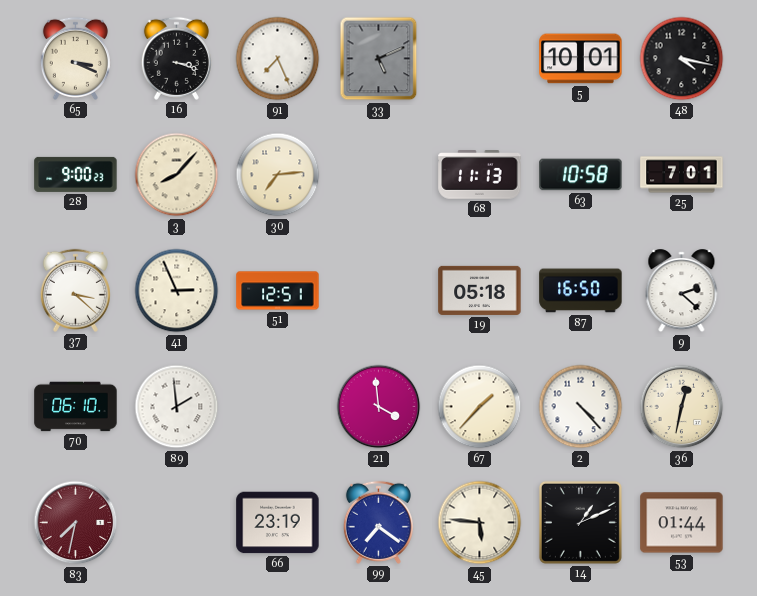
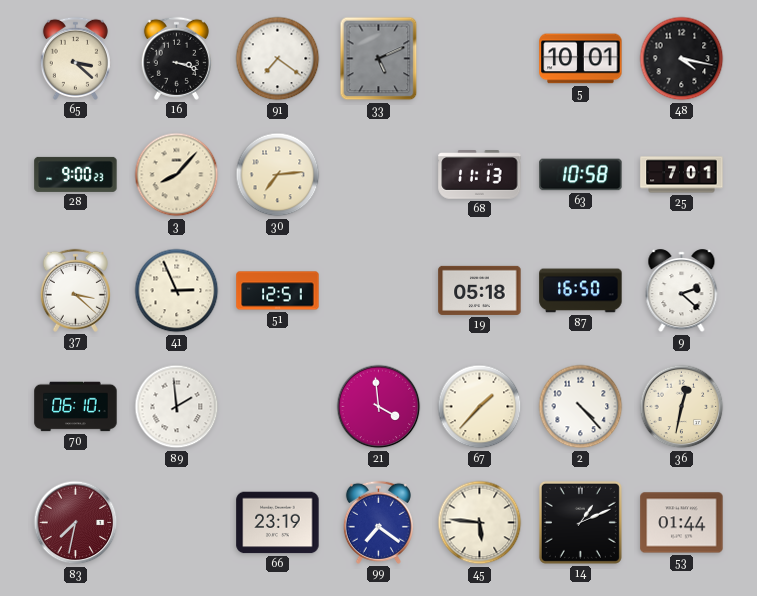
65: 3:19 -> 3:22
91: 7:26 -> 7:21
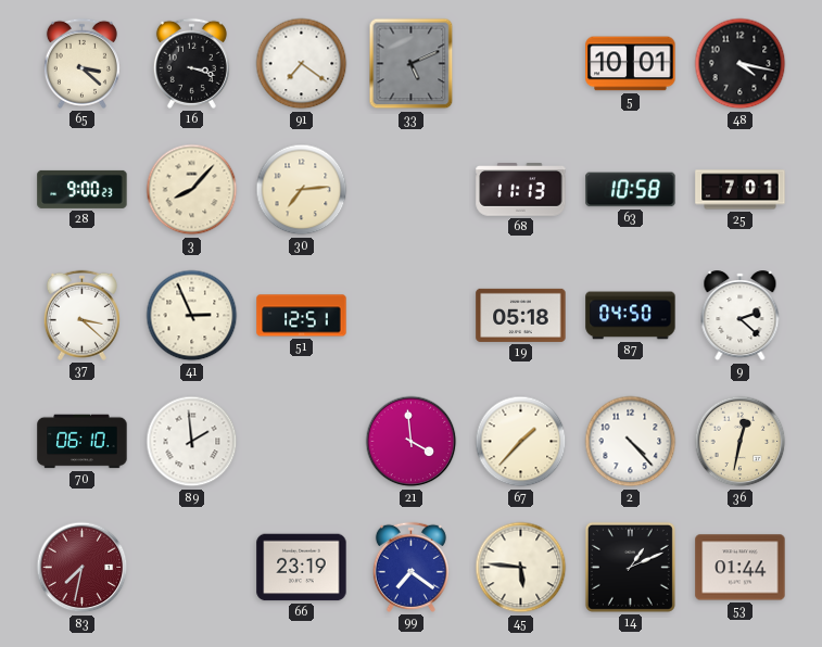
87: 16:50 -> 04:50
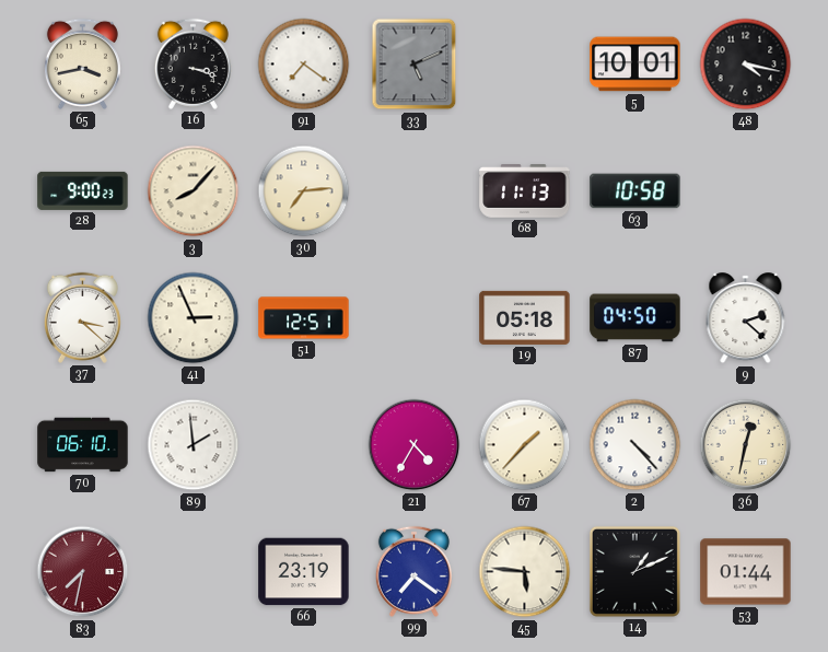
65: 3:22 -> 3:43
25: 7:01 -> none
21: 3:59 -> 4:35
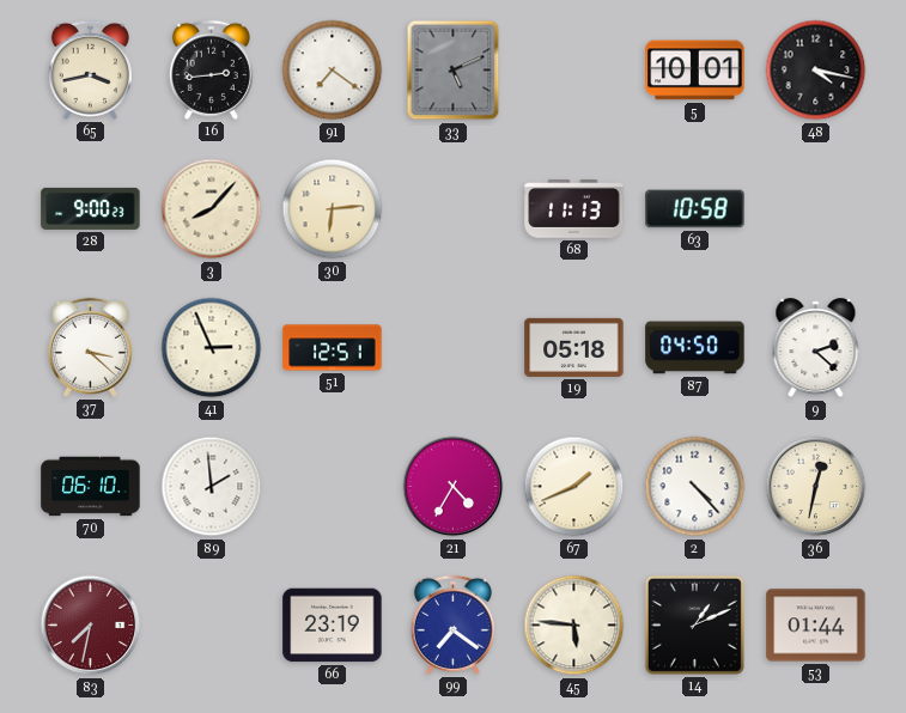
16: 3:18 -> 2:44
30: 7:14 -> 6:14
67: 1:37 -> 1:41
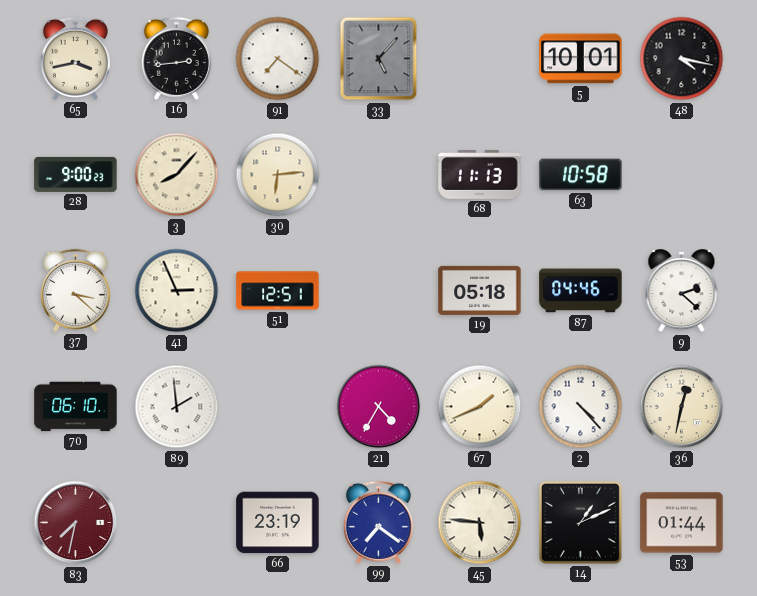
33: 5:11 -> 5:07
87: 04:50 -> 04:46
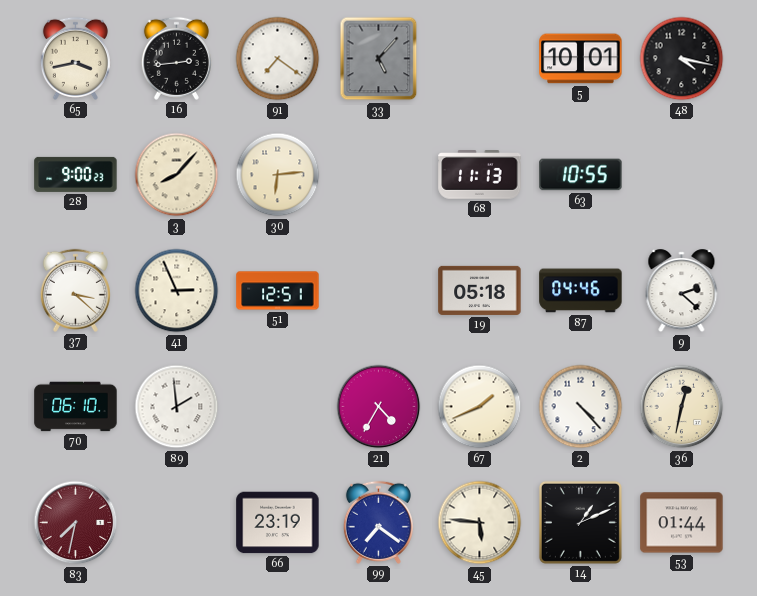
63: 10:58 -> 10:55
